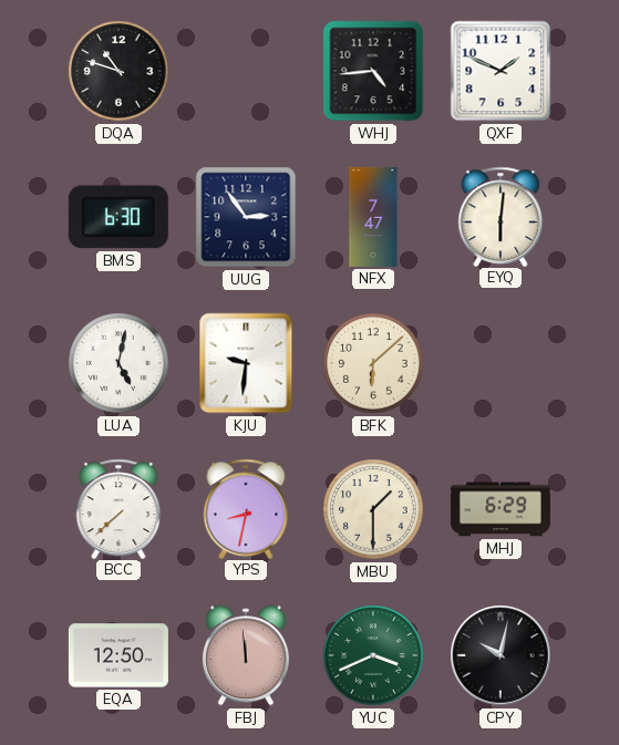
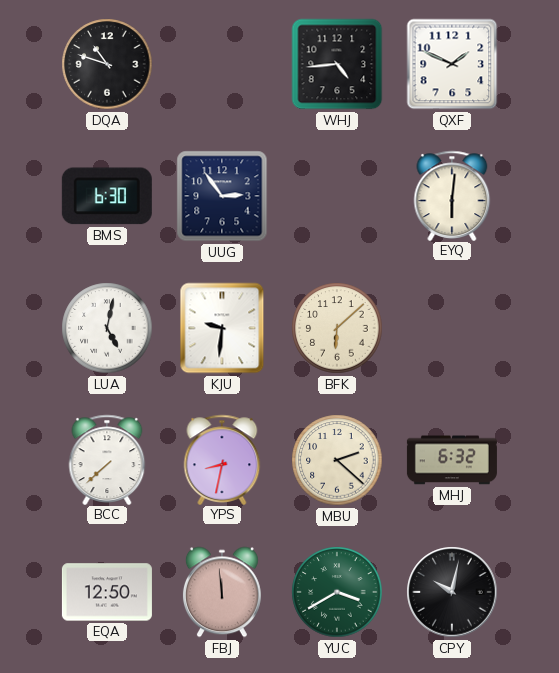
NFX: 7:47 -> none
MBU: 1:30 -> 2:22
MHJ: 6:29 -> 6:32
YUC: 3:41 -> 3:40
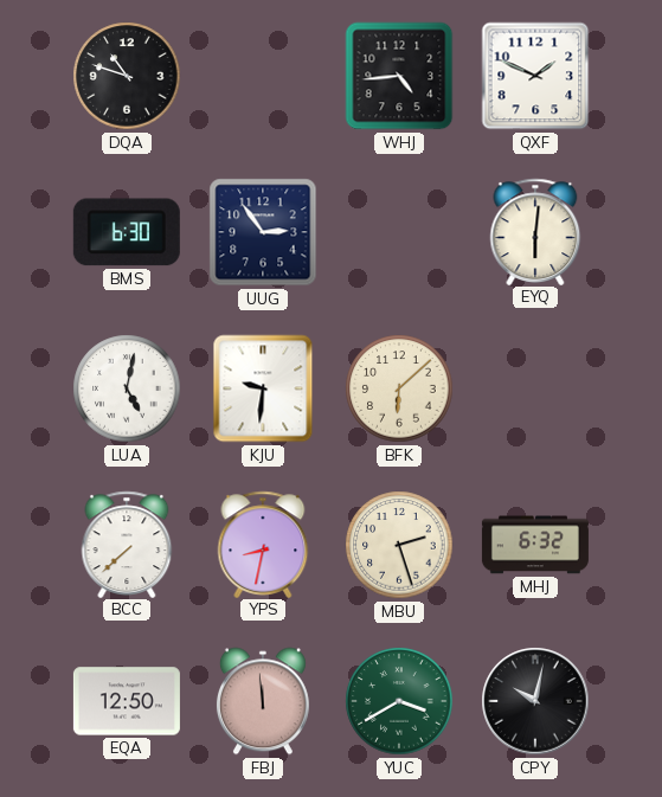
MBU: 2:22 -> 2:27
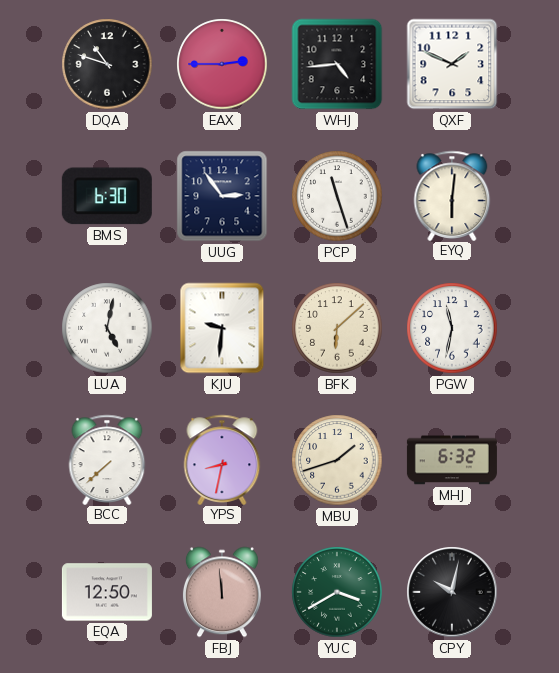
EAX: none -> 2:45
PCP: none -> 11:27
PGW: none -> 11:32
MBU: 2:27 -> 1:42
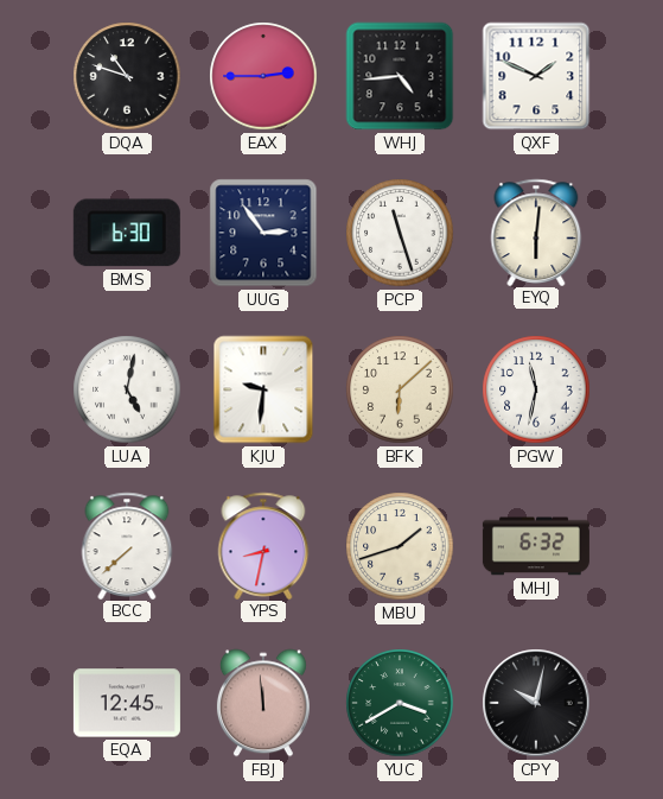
EQA: 12:50 -> 12:45
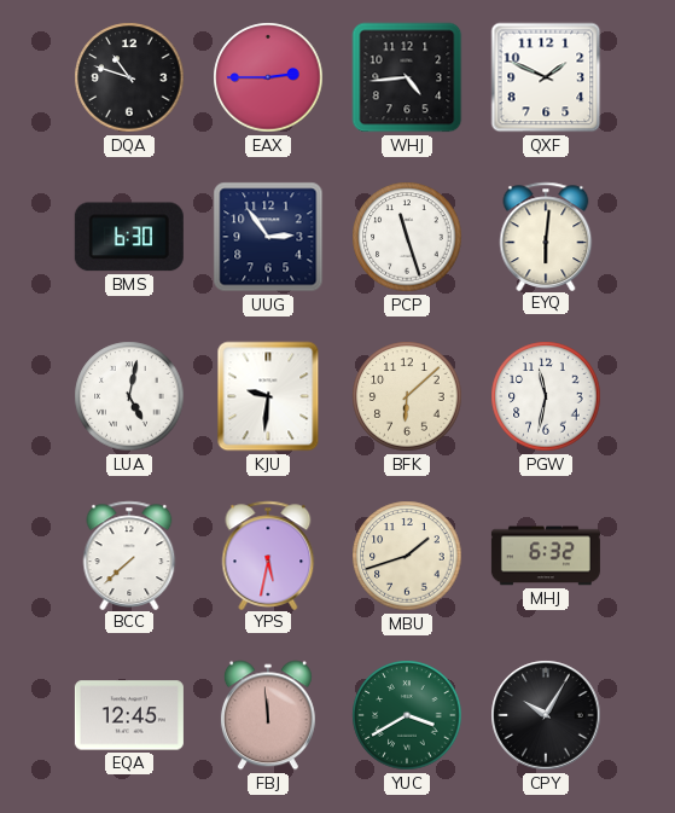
YPS: 8:32 -> 5:32
CPY: 10:02 -> 10:05
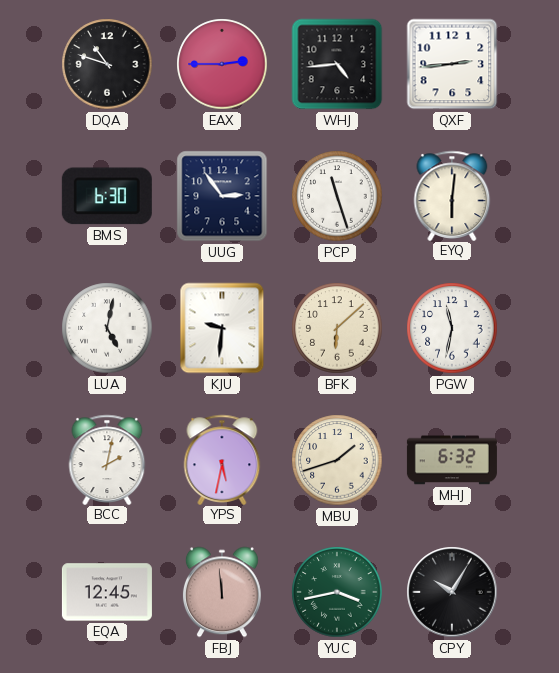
QXF: 1:49 -> 2:44
BCC: 7:38 -> 2:02
YUC: 3:40 -> 3:43
